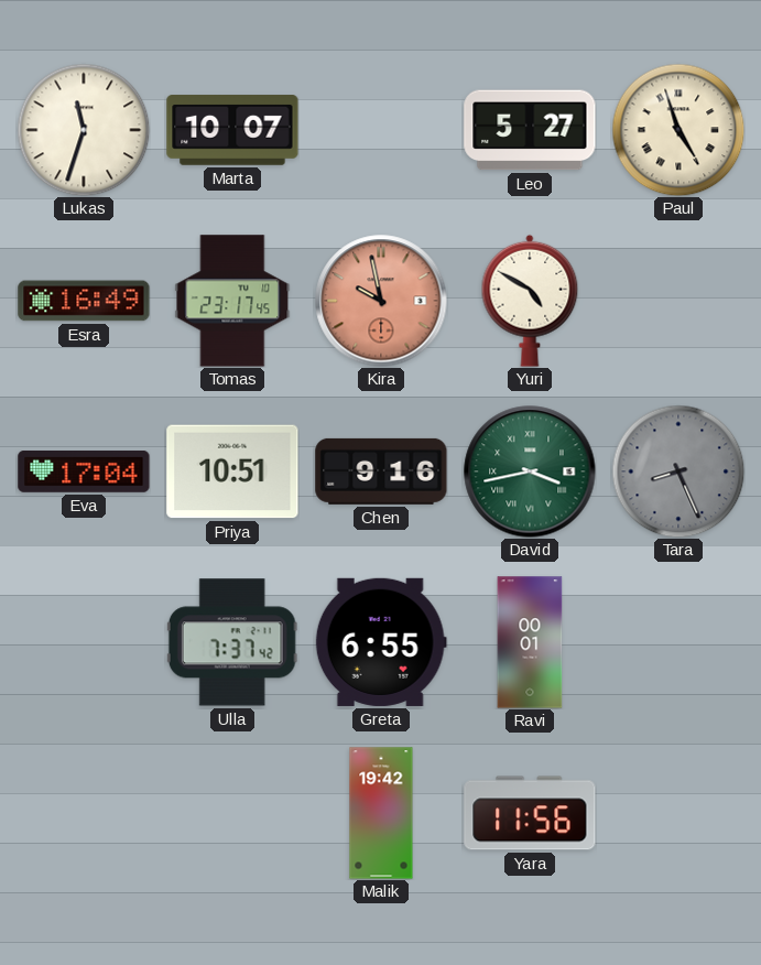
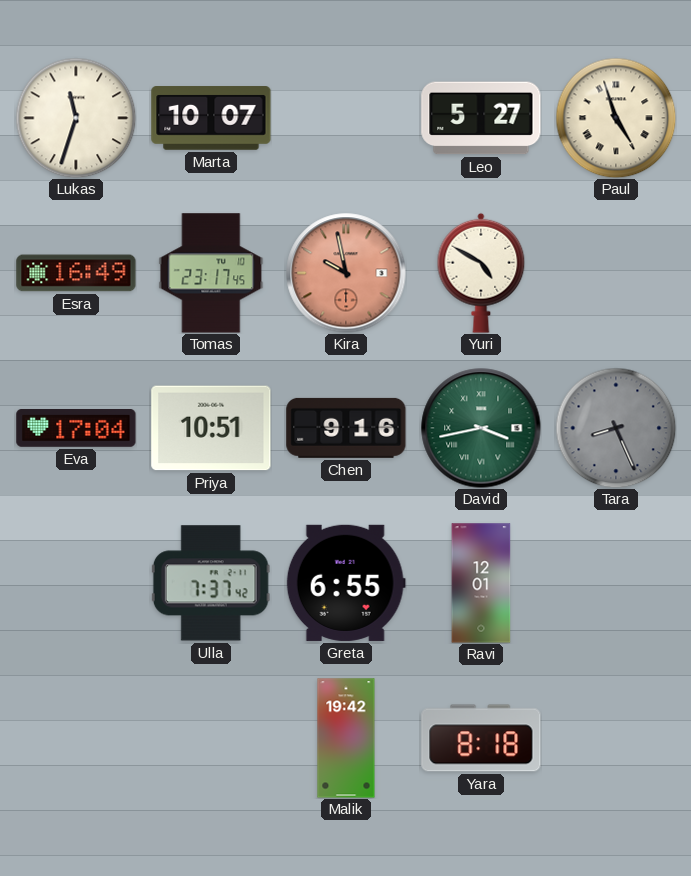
Ravi: 00:01 -> 12:01
Yara: 11:56 -> 8:18
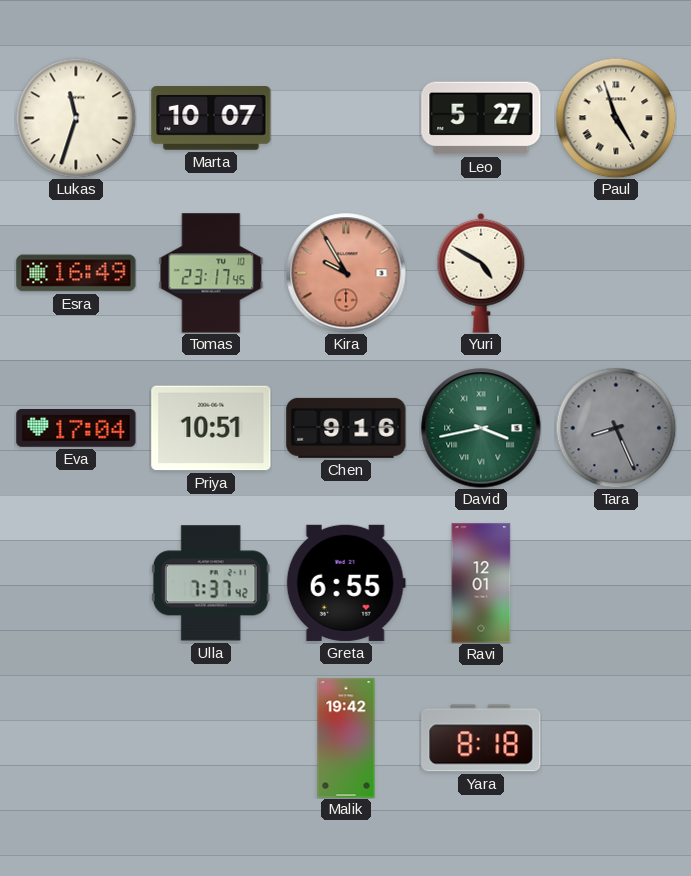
Kira: 9:58 -> 9:55
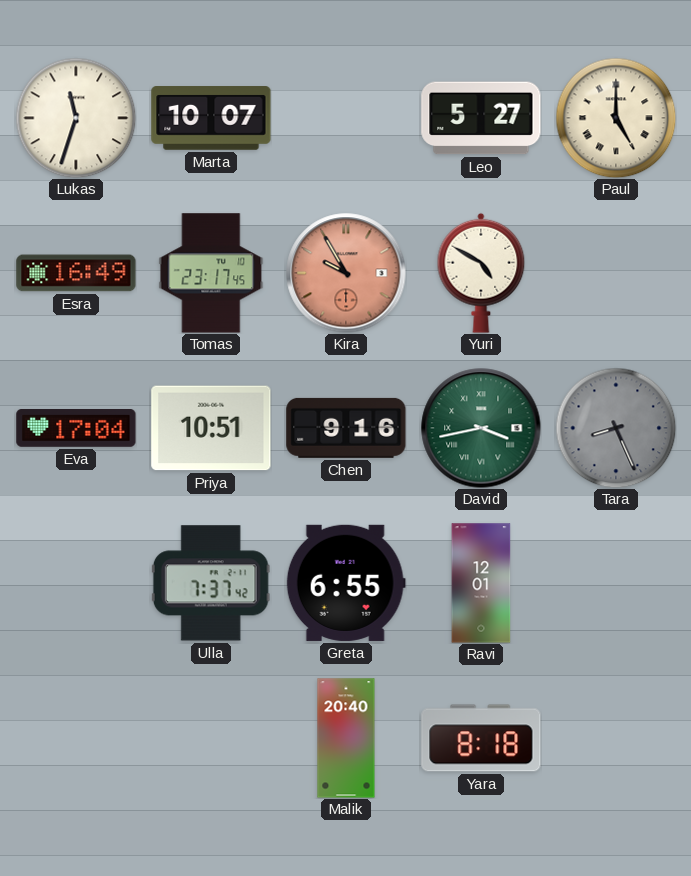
Paul: 4:57 -> 5:00
Malik: 19:42 -> 20:40
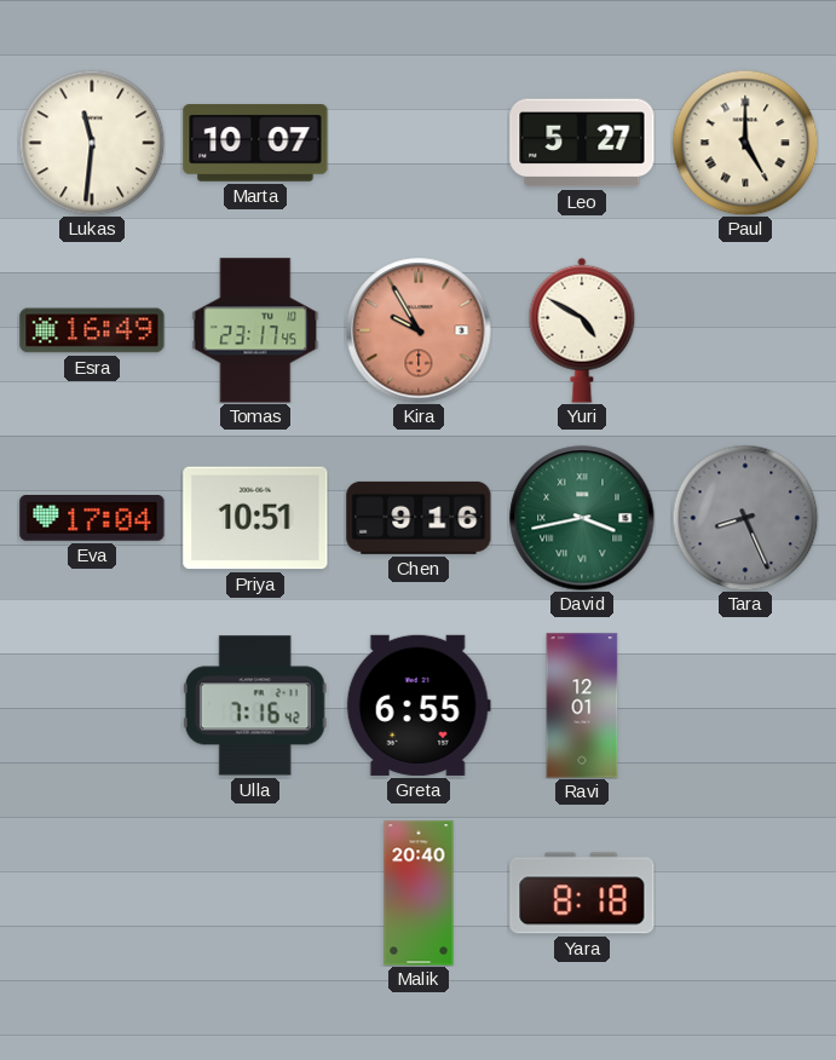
Lukas: 11:33 -> 11:31
Ulla: 7:37 -> 7:16
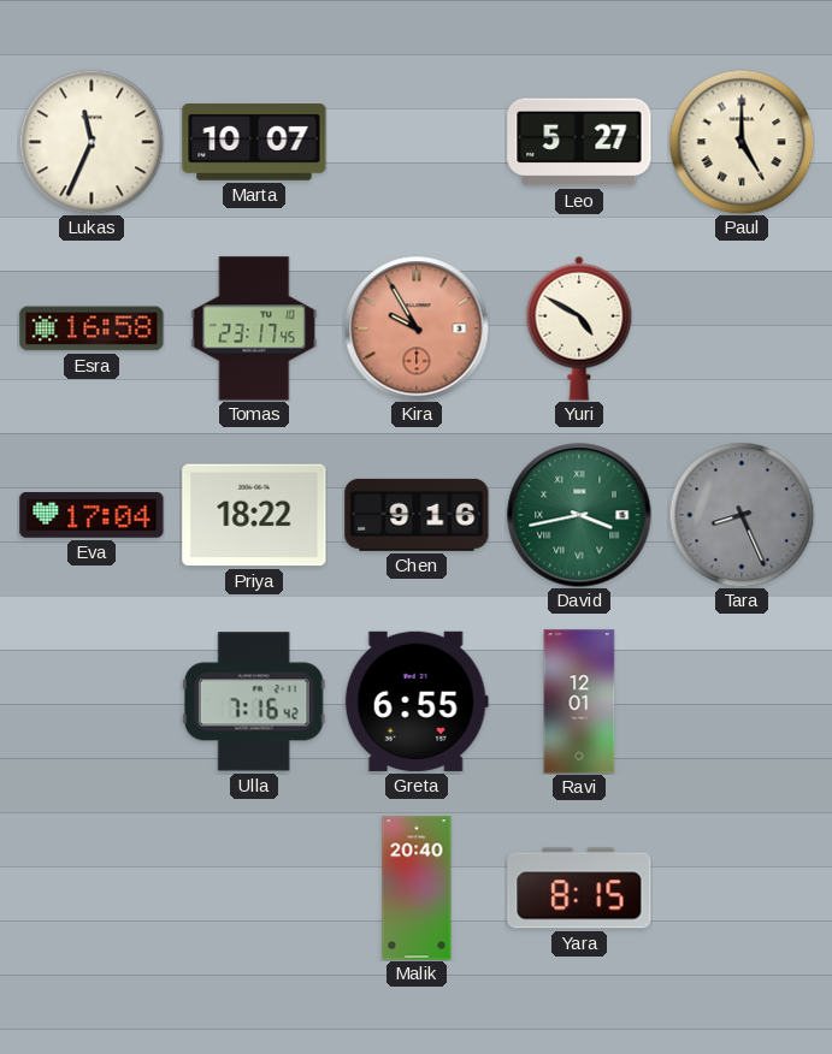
Lukas: 11:31 -> 11:34
Esra: 16:49 -> 16:58
Priya: 10:51 -> 18:22
Yara: 8:18 -> 8:15
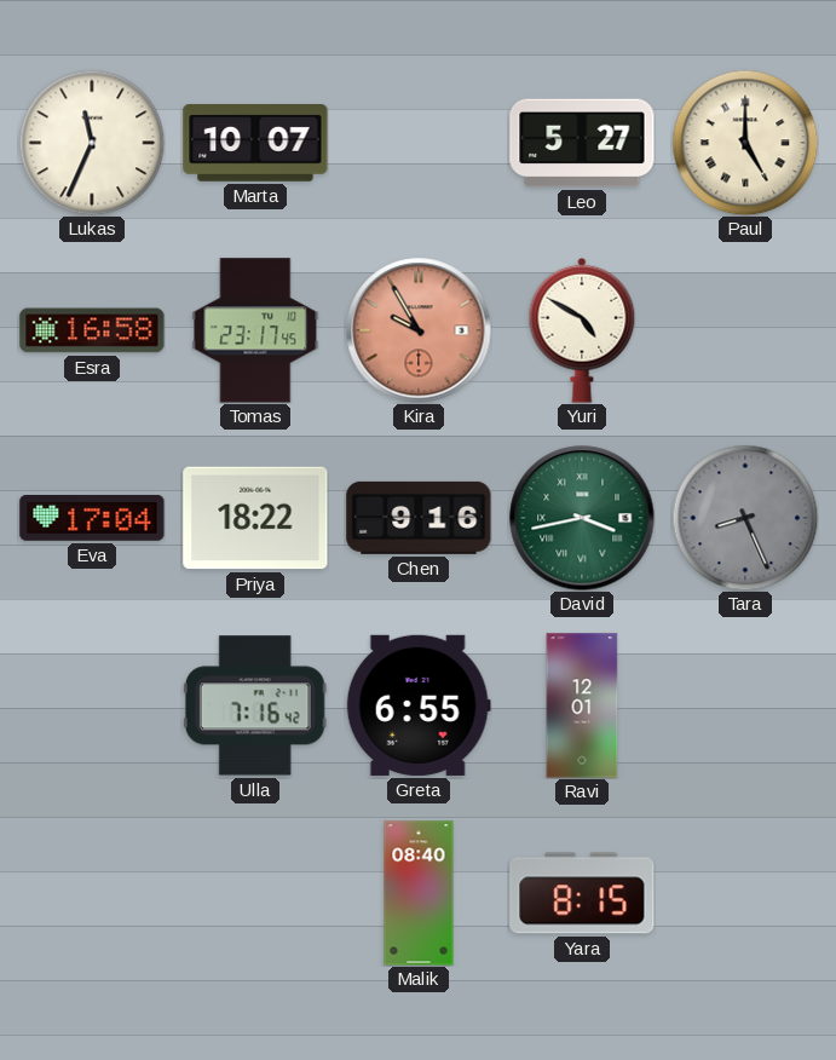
Malik: 20:40 -> 08:40
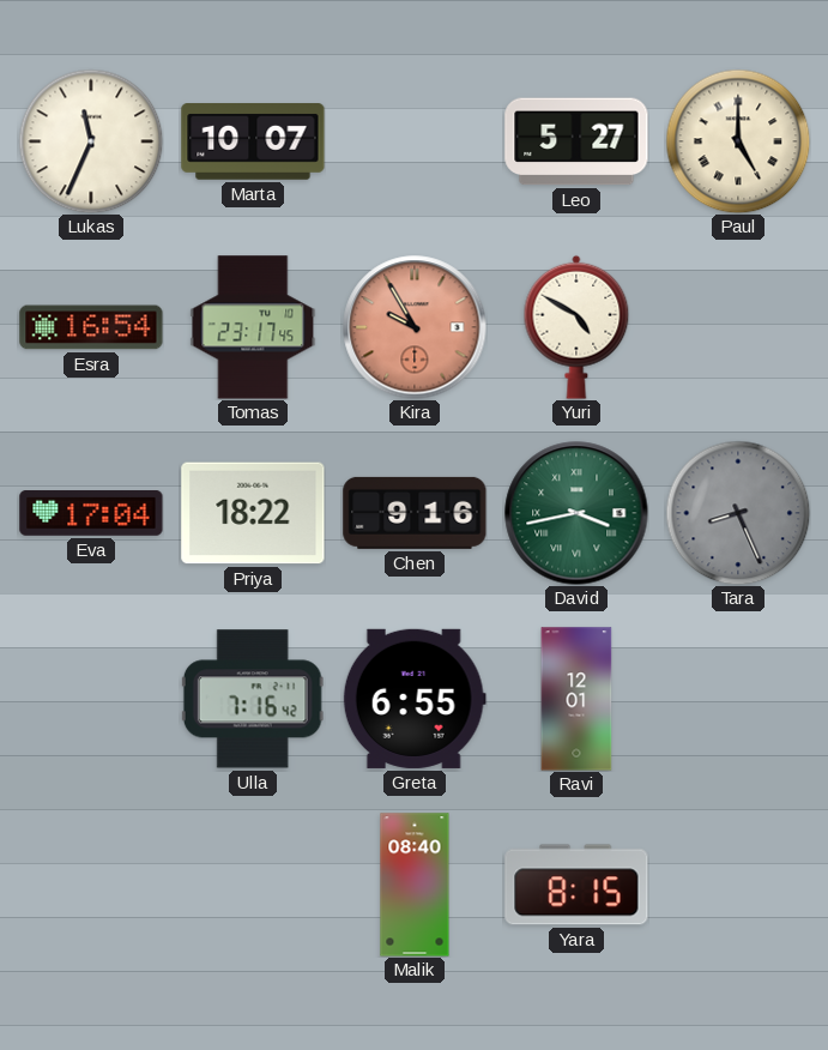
Esra: 16:58 -> 16:54
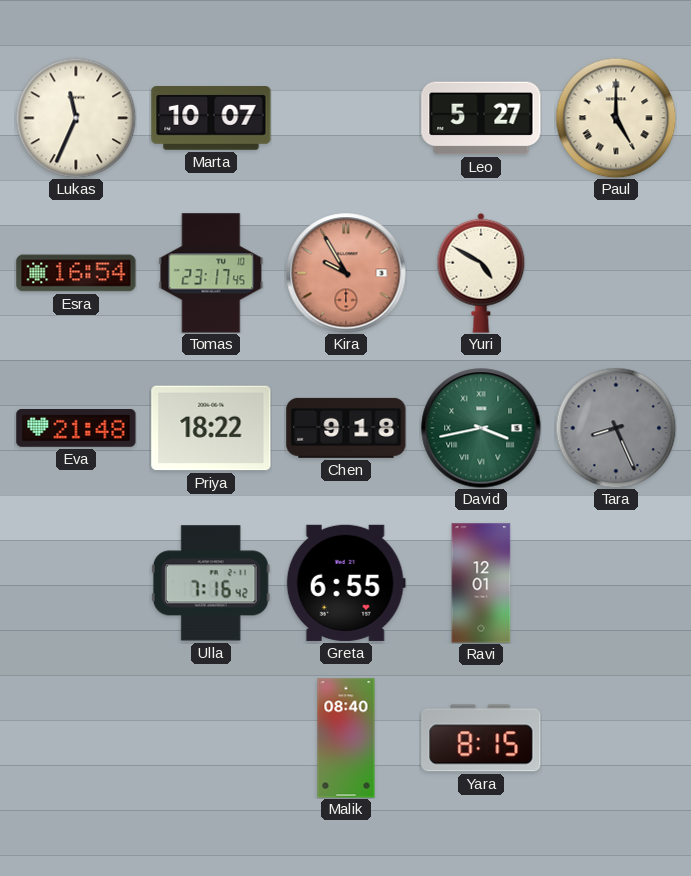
Eva: 17:04 -> 21:48
Chen: 9:16 -> 9:18
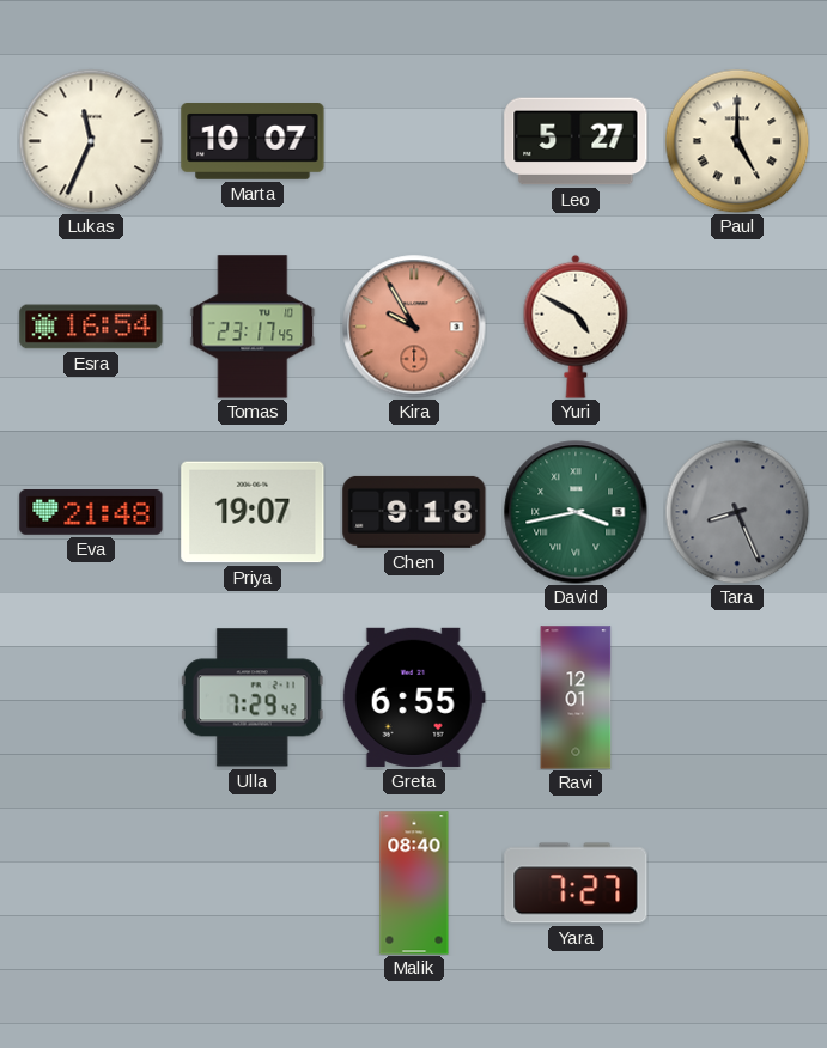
Priya: 18:22 -> 19:07
Ulla: 7:16 -> 7:29
Yara: 8:15 -> 7:27
